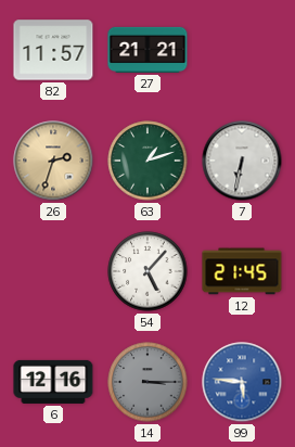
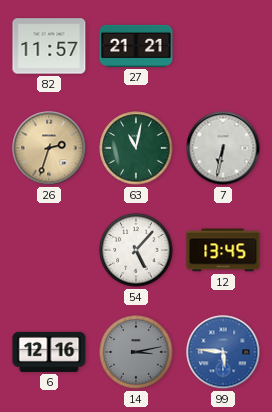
63: 1:12 -> 11:02
12: 21:45 -> 13:45
14: 3:15 -> 3:13
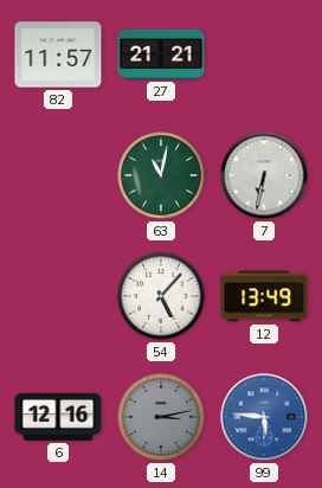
26: 2:33 -> none
12: 13:45 -> 13:49
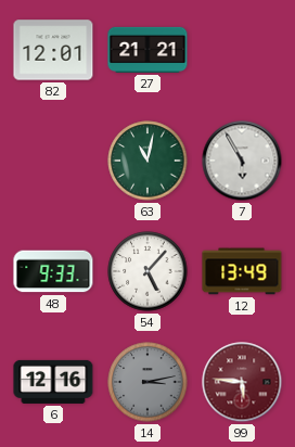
82: 11:57 -> 12:01
7: 6:32 -> 5:55
48: none -> 9:33
99 dial: blue -> burgundy
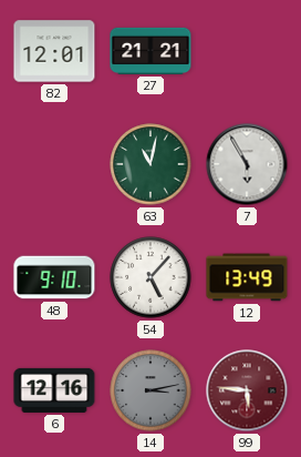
48: 9:33 -> 9:10
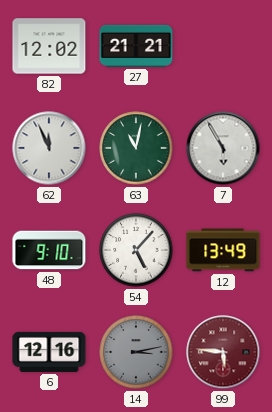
82: 12:01 -> 12:02
62: none -> 11:56
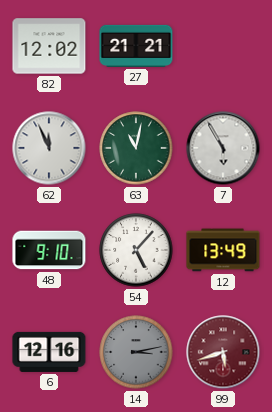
99: 5:46 -> 5:42
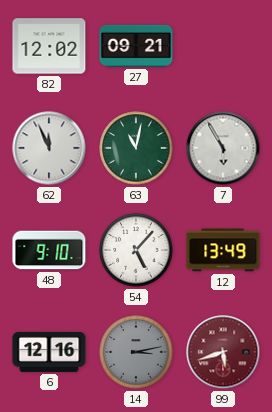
27: 21:21 -> 09:21
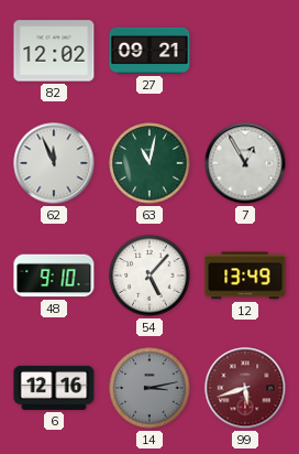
7: 5:55 -> 12:55
